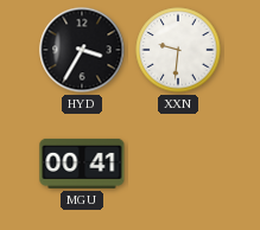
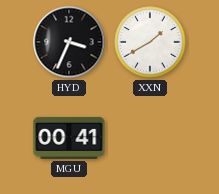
HYD: 3:35 -> 3:34
XXN: 9:31 -> 1:40
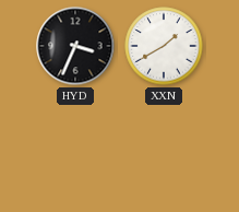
MGU: 00:41 -> none
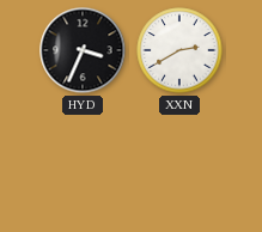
XXN: 1:40 -> 2:40
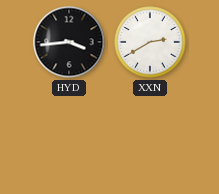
HYD: 3:34 -> 3:44
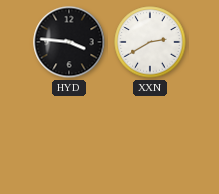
HYD: 3:44 -> 3:46
